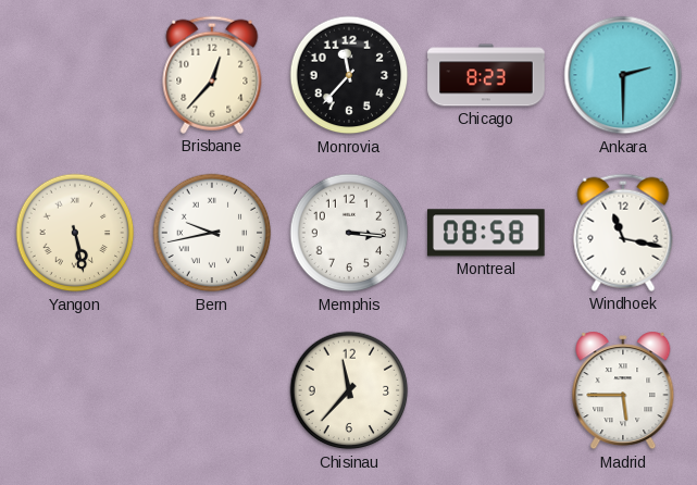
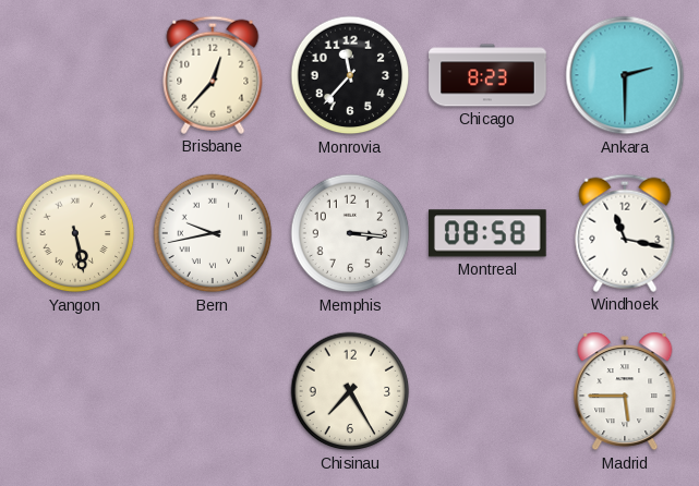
Chisinau: 11:37 -> 7:25
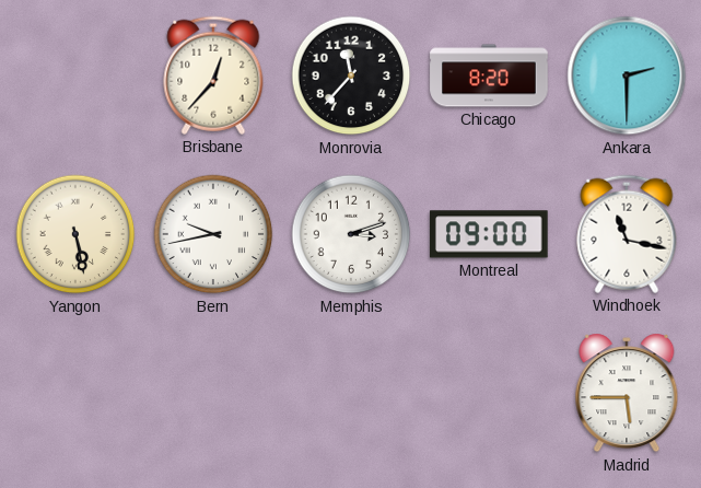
Chicago: 8:23 -> 8:20
Memphis: 3:16 -> 3:12
Montreal: 08:58 -> 09:00
Chisinau: 7:25 -> none
